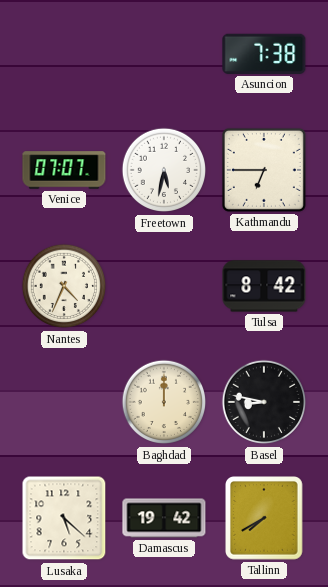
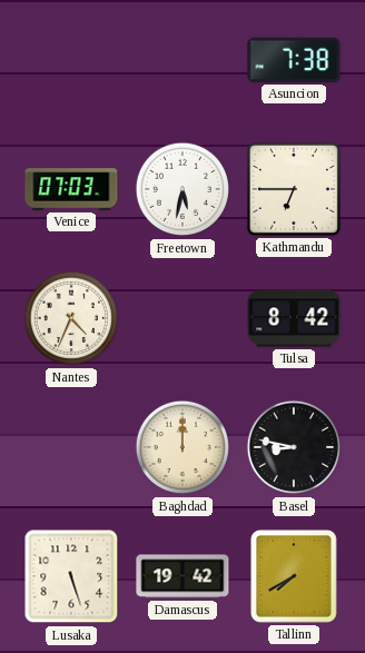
Venice: 07:07 -> 07:03
Lusaka: 5:22 -> 5:27
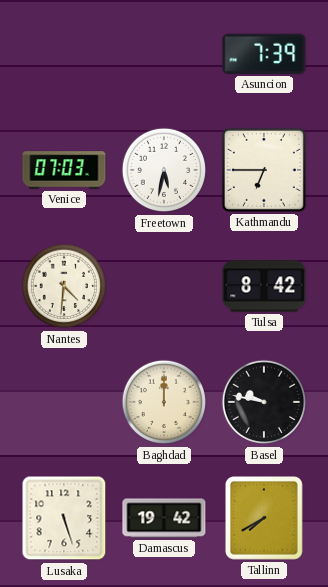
Asuncion: 7:38 -> 7:39
Nantes: 4:34 -> 4:31
Basel: 8:47 -> 9:47
